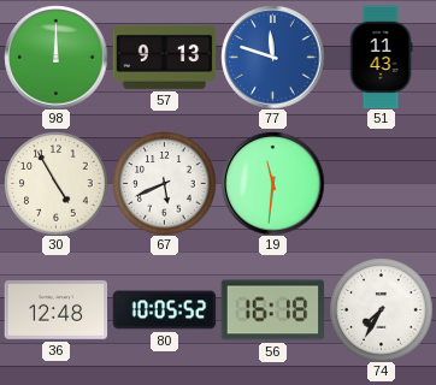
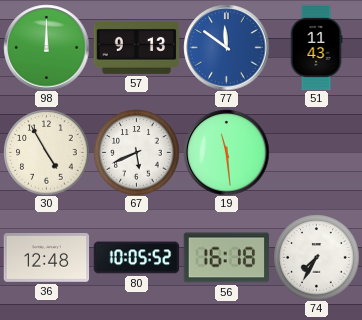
77: 11:48 -> 11:51
19: 11:31 -> 11:29
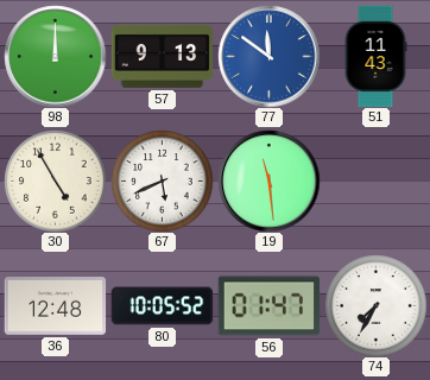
56: 16:18 -> 01:47
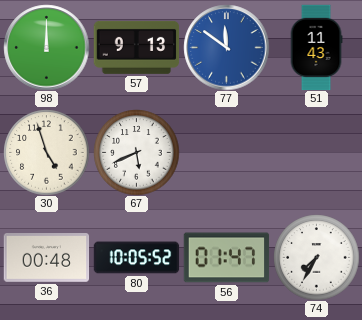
30: 4:55 -> 4:57
19: 11:29 -> none
36: 12:48 -> 00:48
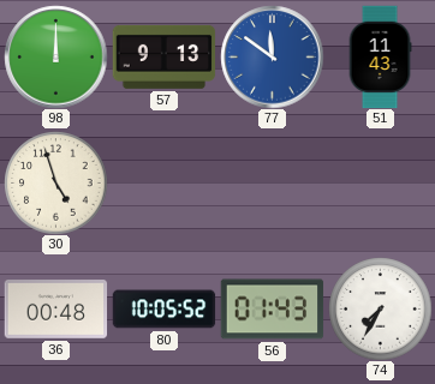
67: 5:41 -> none
56: 01:47 -> 01:43
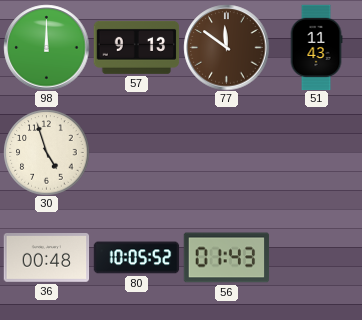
77 dial: blue -> brown
74: 7:35 -> none
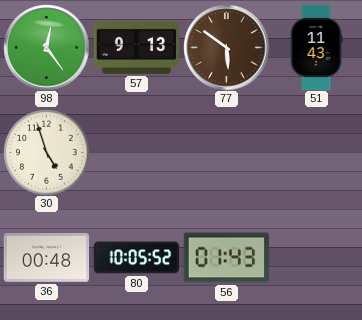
98: 12:00 -> 12:24
77: 11:51 -> 5:51
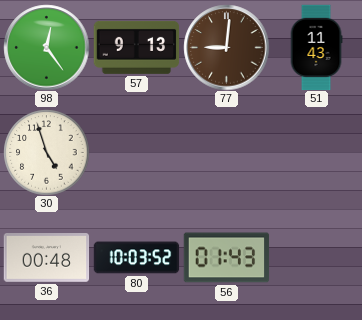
77: 5:51 -> 9:01
80: 10:05 -> 10:03
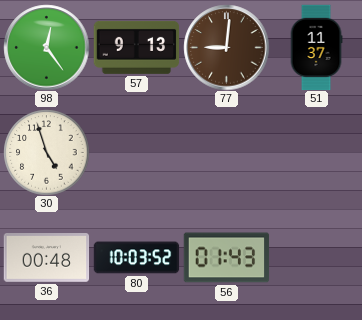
51: 11:43 -> 11:37
